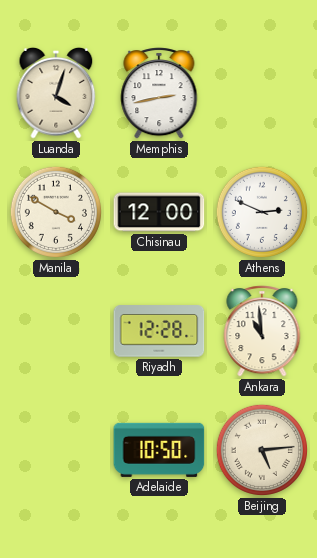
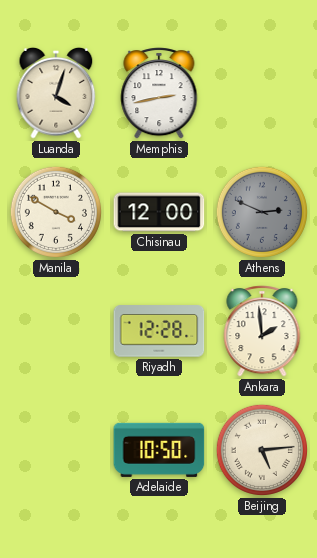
Athens dial: white -> grey
Ankara: 10:59 -> 1:59
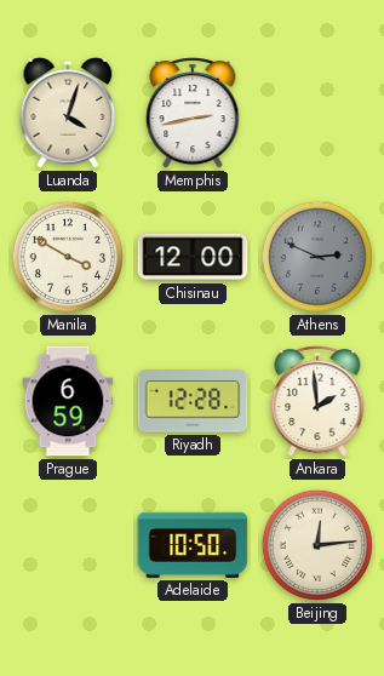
Prague: none -> 6:59
Beijing: 5:14 -> 12:14
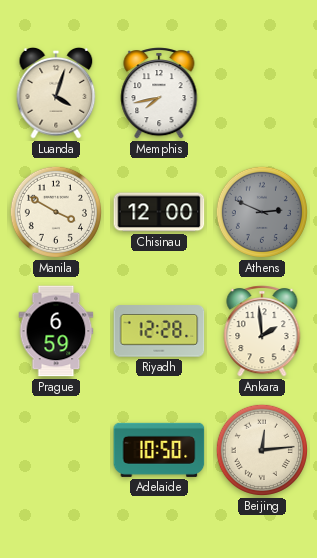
Memphis: 2:43 -> 7:43
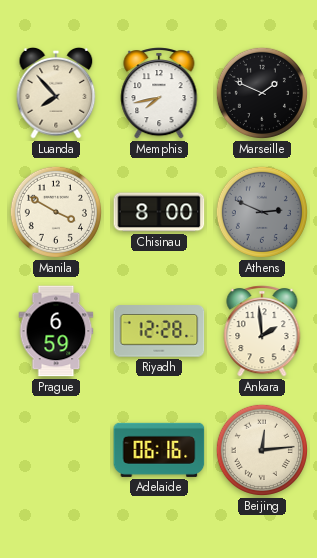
Luanda: 4:03 -> 7:53
Marseille: none -> 1:49
Chisinau: 12:00 -> 8:00
Adelaide: 10:50 -> 06:16
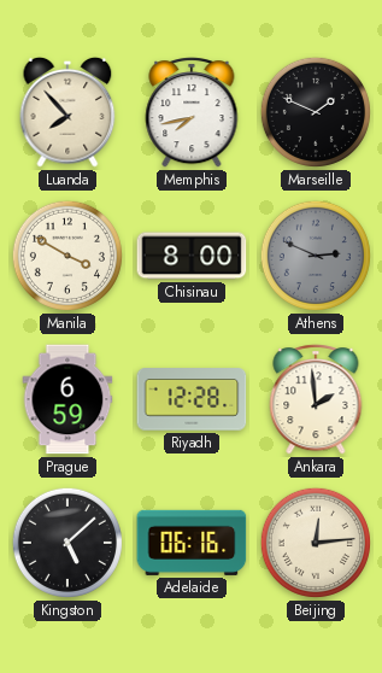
Kingston: none -> 5:08
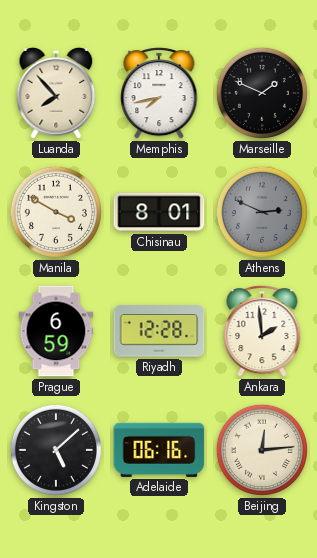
Chisinau: 8:00 -> 8:01
